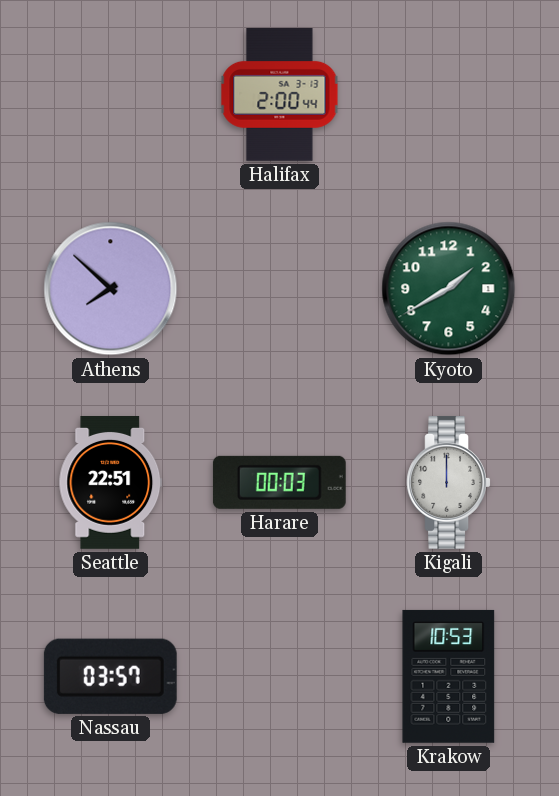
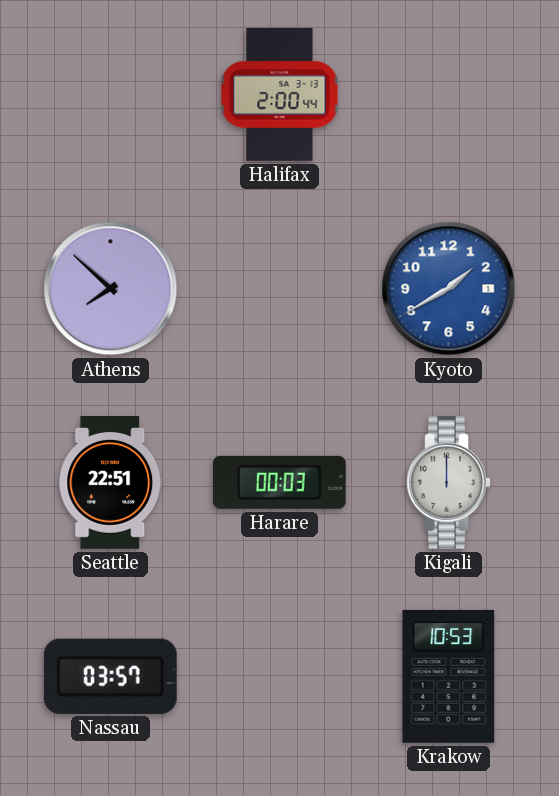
Kyoto dial: green -> blue
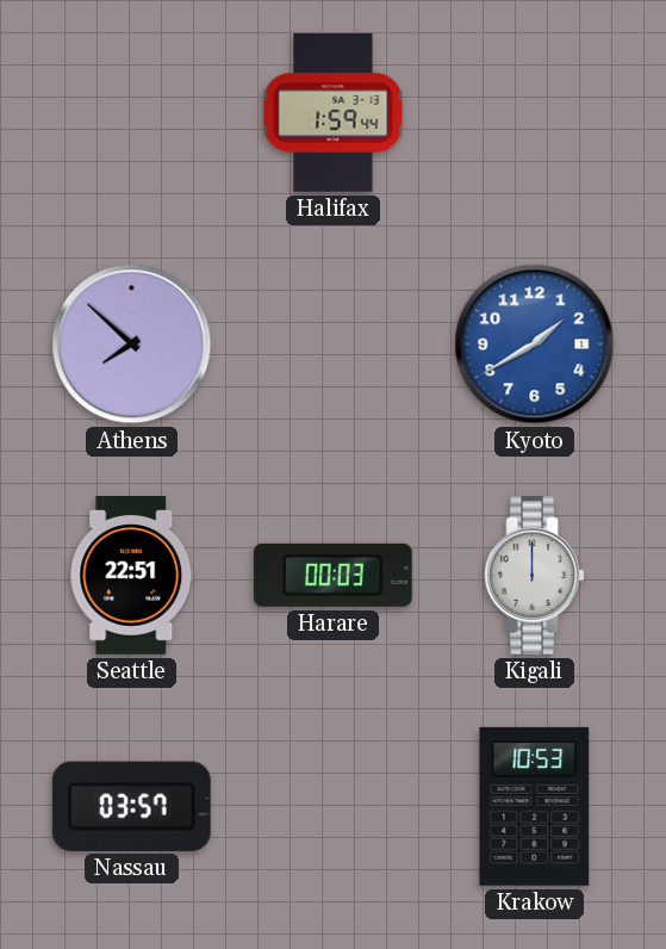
Halifax: 2:00 -> 1:59
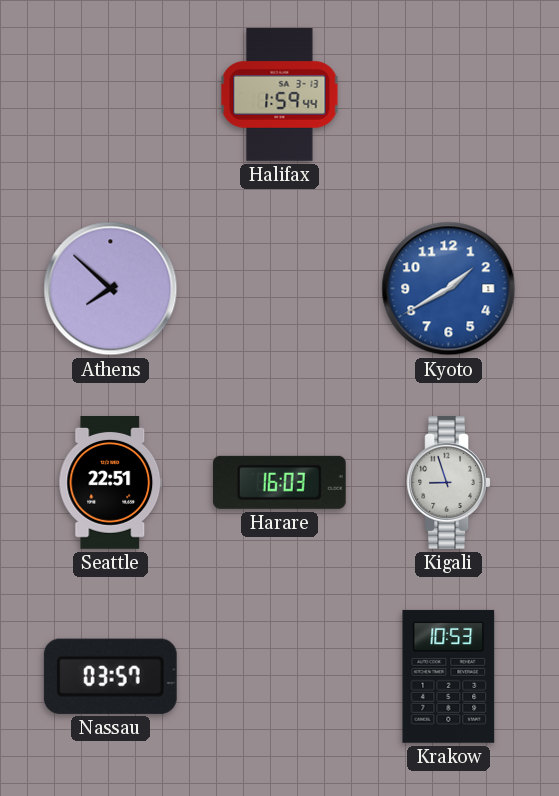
Harare: 00:03 -> 16:03
Kigali: 12:00 -> 8:57
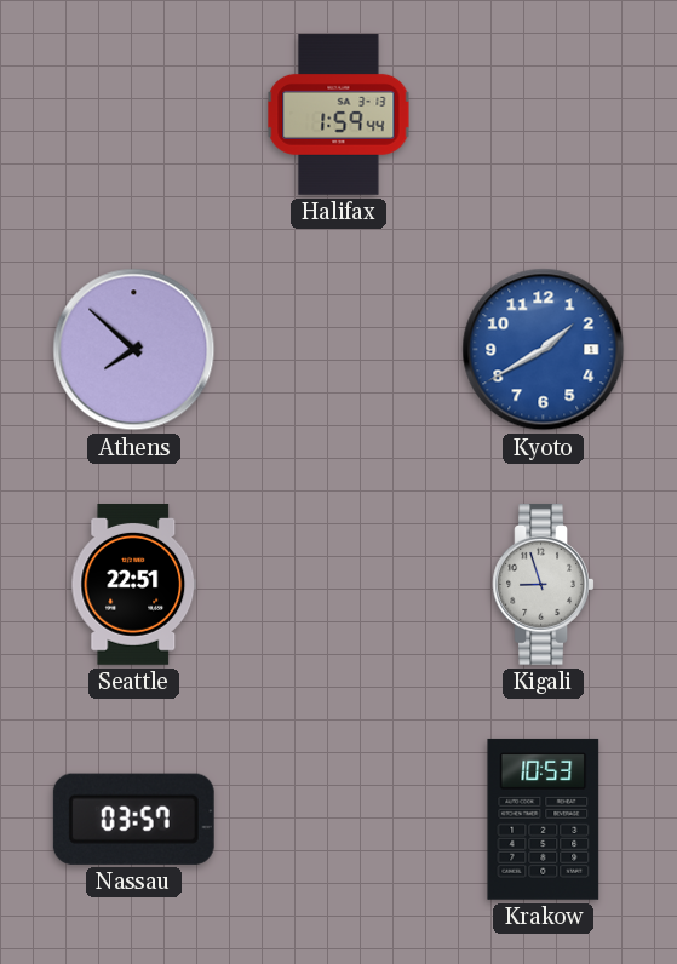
Harare: 16:03 -> none
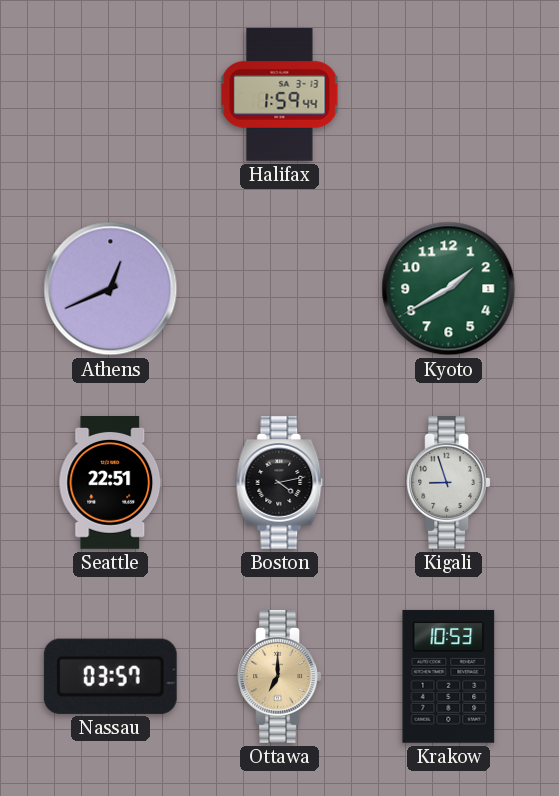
Athens: 7:52 -> 12:41
Kyoto dial: blue -> green
Boston: none -> 4:13
Ottawa: none -> 7:00
